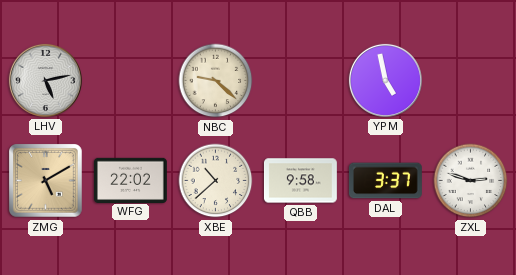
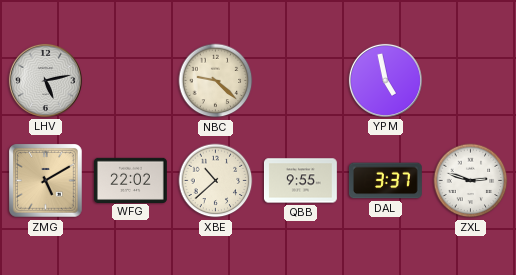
QBB: 9:58 -> 9:55
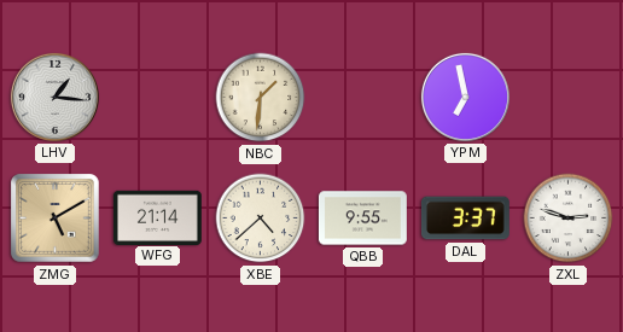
LHV: 5:13 -> 1:16
NBC: 9:22 -> 1:31
YPM: 4:58 -> 6:58
WFG: 22:02 -> 21:14
XBE: 10:38 -> 4:38
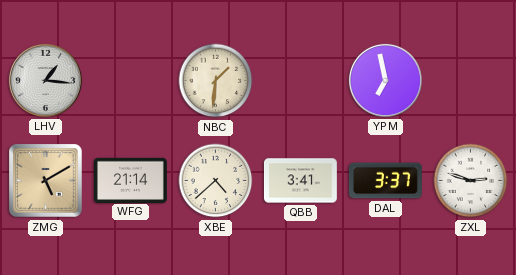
QBB: 9:55 -> 3:41
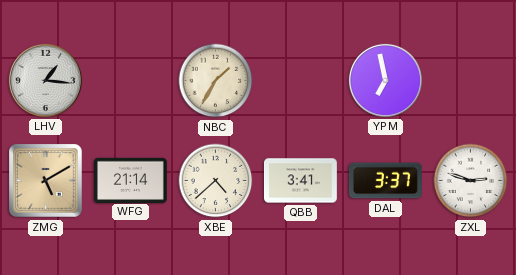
NBC: 1:31 -> 1:35
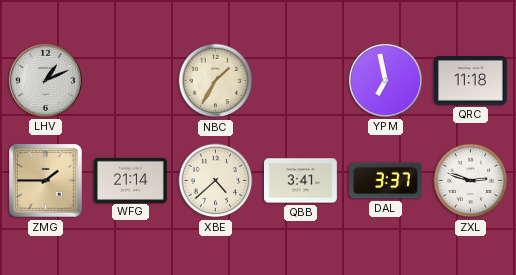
LHV: 1:16 -> 1:11
QRC: none -> 11:18
ZMG: 5:10 -> 1:45
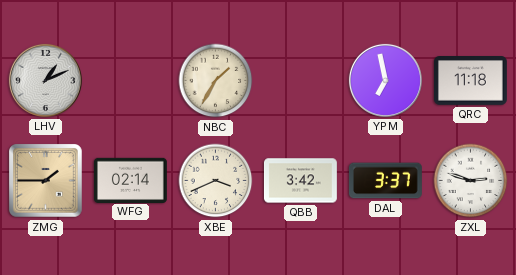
WFG: 21:14 -> 02:14
XBE: 4:38 -> 3:41
QBB: 3:41 -> 3:42
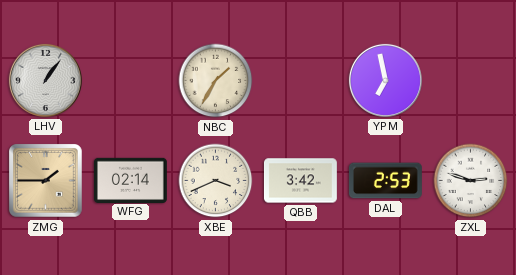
LHV: 1:11 -> 1:06
QRC: 11:18 -> none
DAL: 3:37 -> 2:53
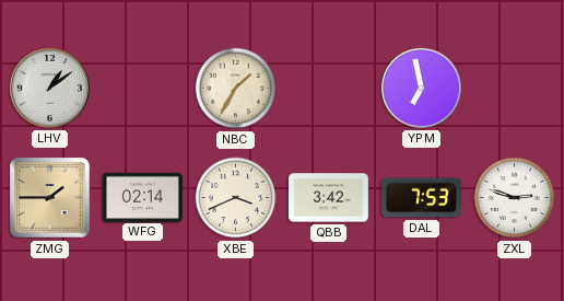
LHV: 1:06 -> 1:09
DAL: 2:53 -> 7:53
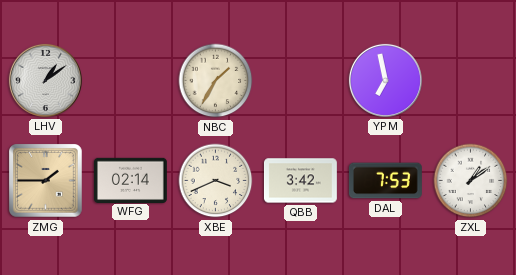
ZXL: 2:48 -> 1:09
